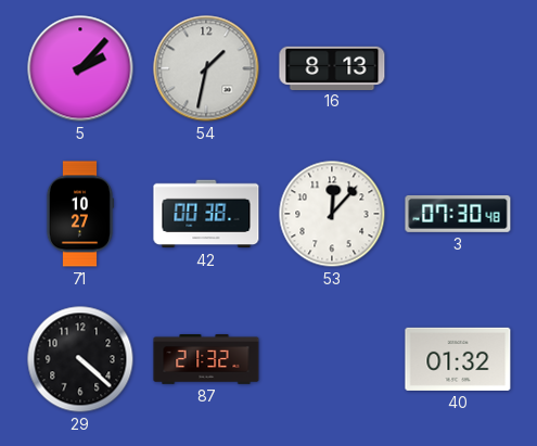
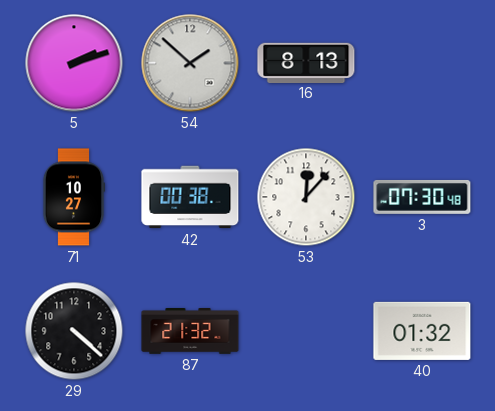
5: 2:07 -> 2:12
54: 1:32 -> 1:52
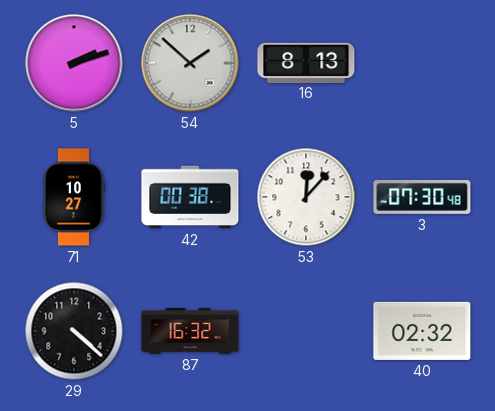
87: 21:32 -> 16:32
40: 01:32 -> 02:32
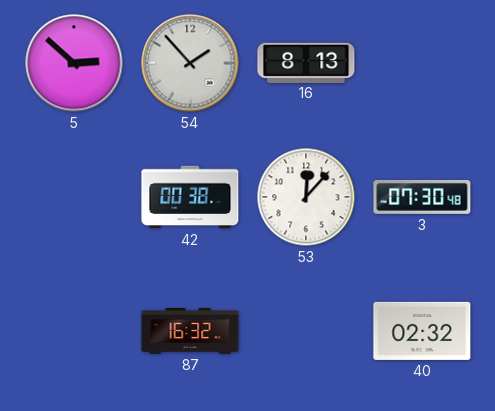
5: 2:12 -> 2:52
54: 1:52 -> 1:53
71: 10:27 -> none
29: 4:22 -> none
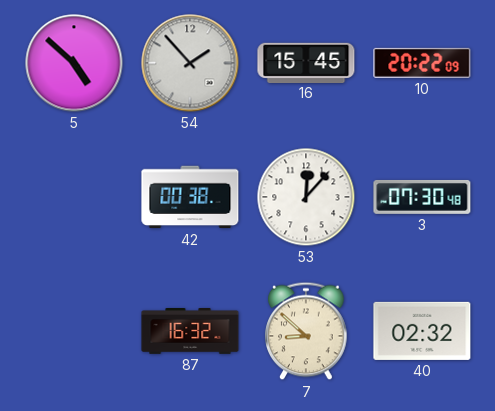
5: 2:52 -> 4:52
16: 8:13 -> 15:45
10: none -> 20:22
7: none -> 8:52
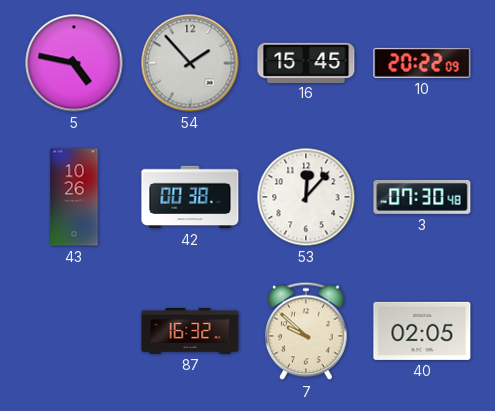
5: 4:52 -> 4:47
43: none -> 10:26
7: 8:52 -> 9:52
40: 02:32 -> 02:05
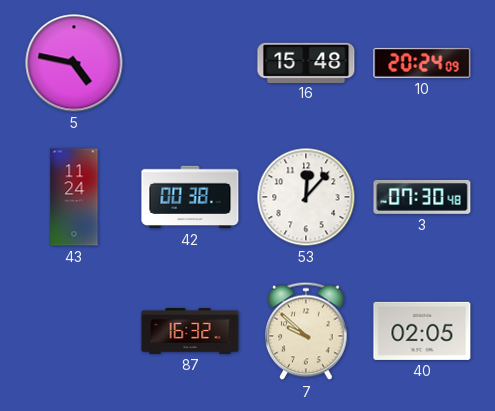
54: 1:53 -> none
16: 15:45 -> 15:48
10: 20:22 -> 20:24
43: 10:26 -> 11:24
